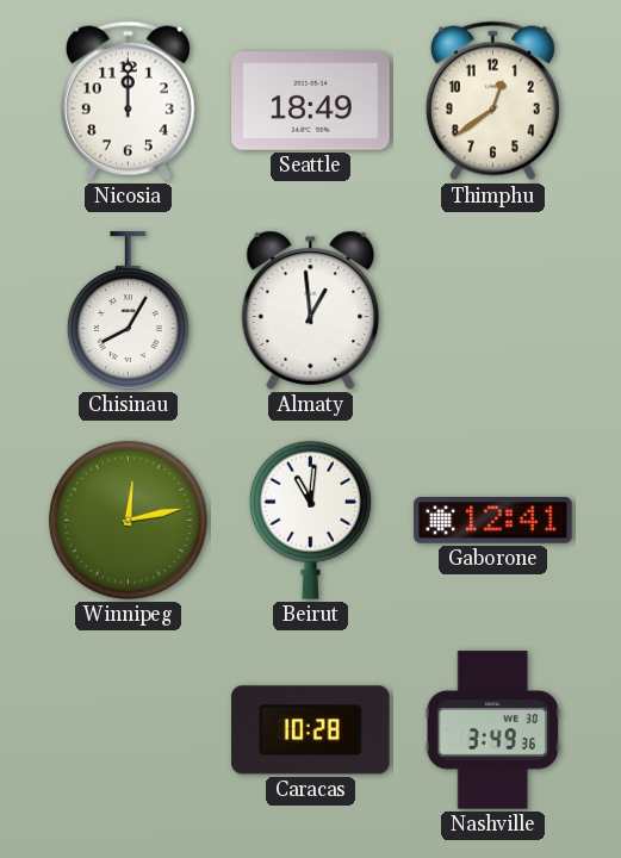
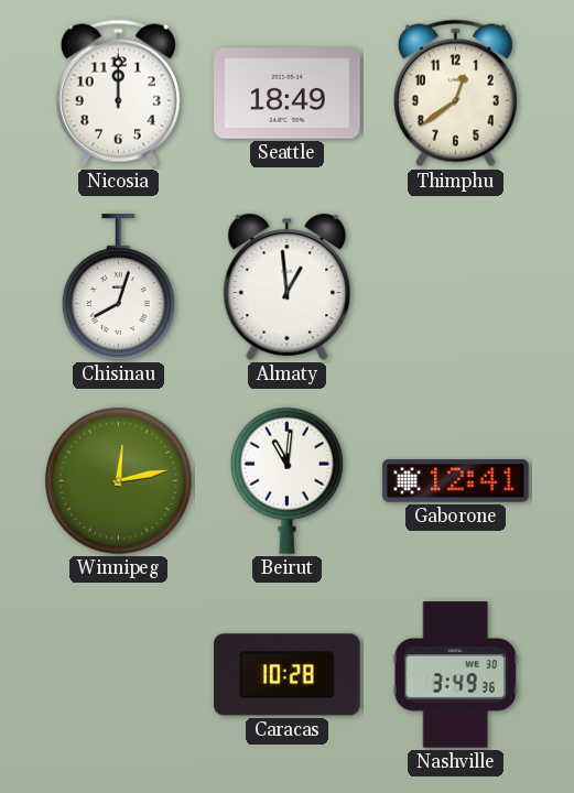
Chisinau: 8:05 -> 8:03
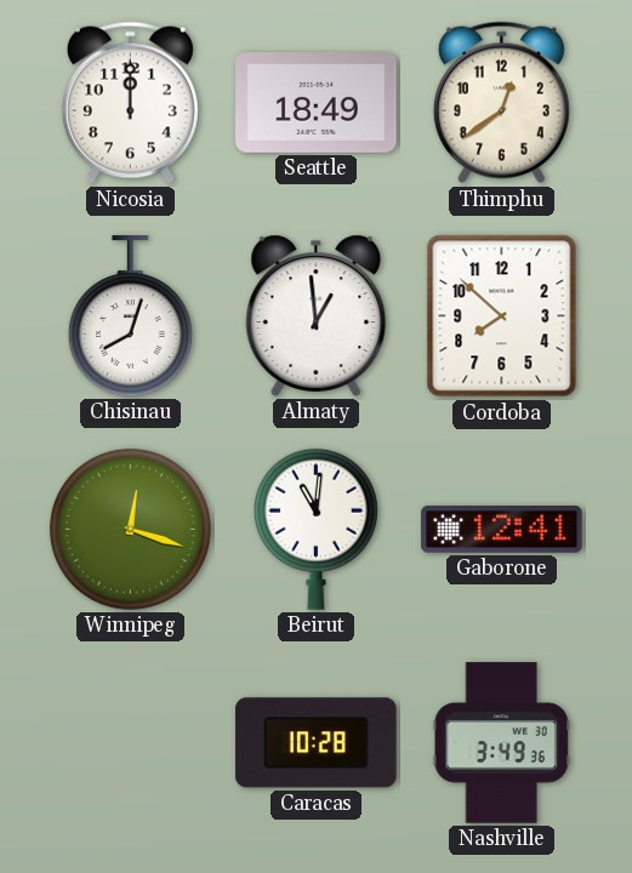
Cordoba: none -> 7:52
Winnipeg: 12:13 -> 12:18
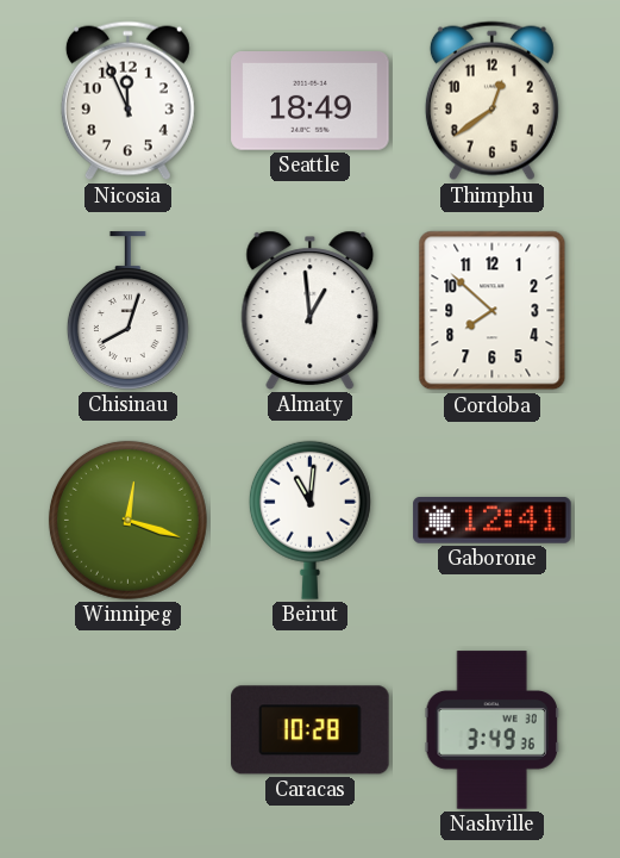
Nicosia: 12:00 -> 11:56
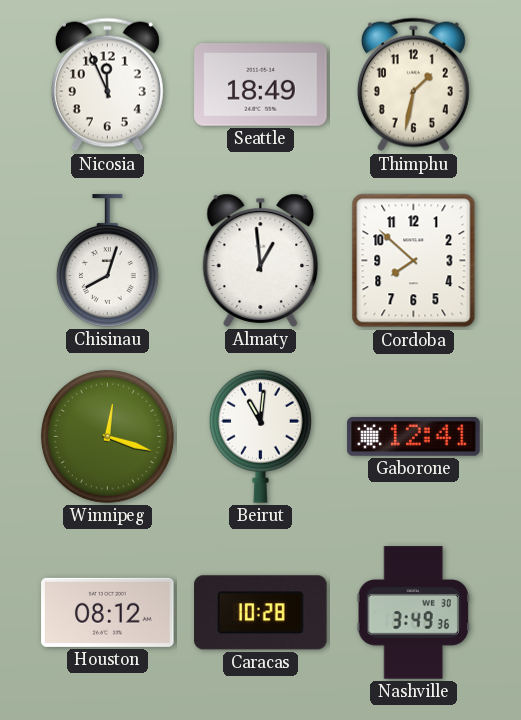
Thimphu: 12:39 -> 1:32
Houston: none -> 08:12
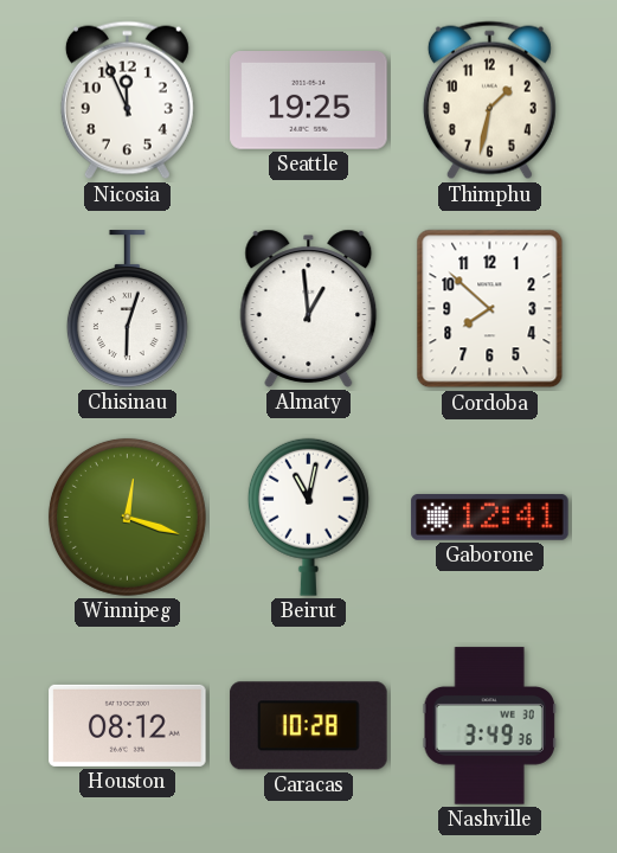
Seattle: 18:49 -> 19:25
Chisinau: 8:03 -> 6:03
Beirut: 11:01 -> 11:02
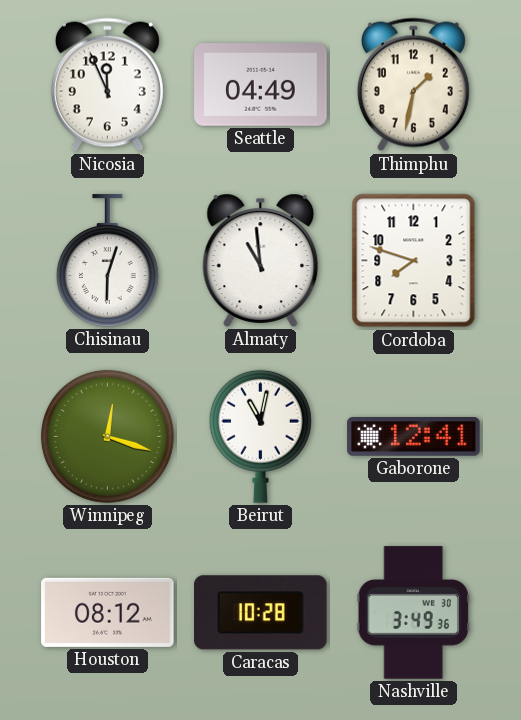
Seattle: 19:25 -> 04:49
Almaty: 12:59 -> 10:59
Cordoba: 7:52 -> 7:48
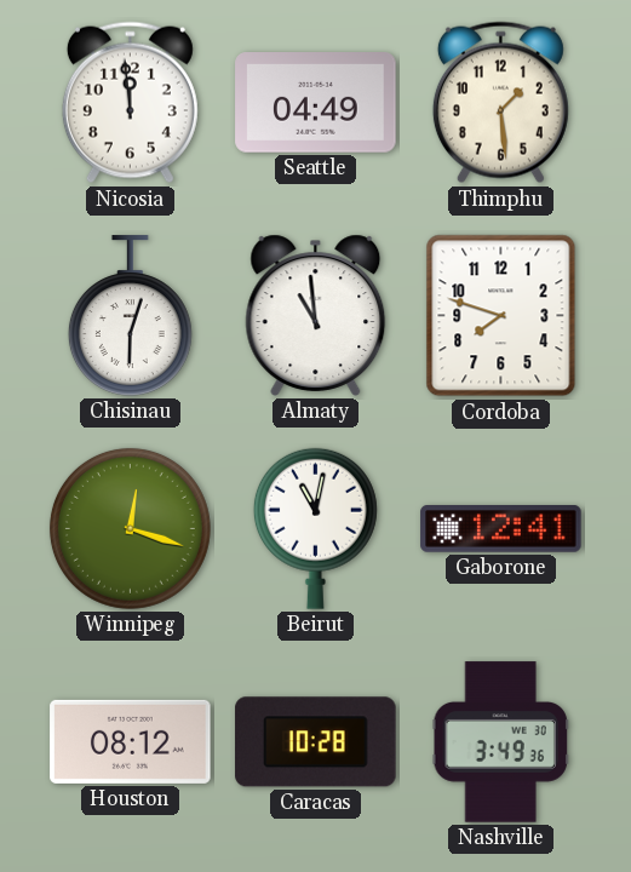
Nicosia: 11:56 -> 11:59
Thimphu: 1:32 -> 1:29
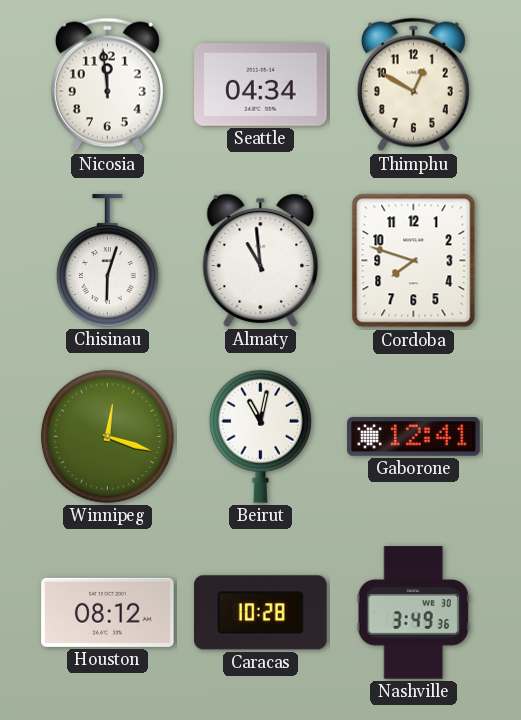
Seattle: 04:49 -> 04:34
Thimphu: 1:29 -> 12:50
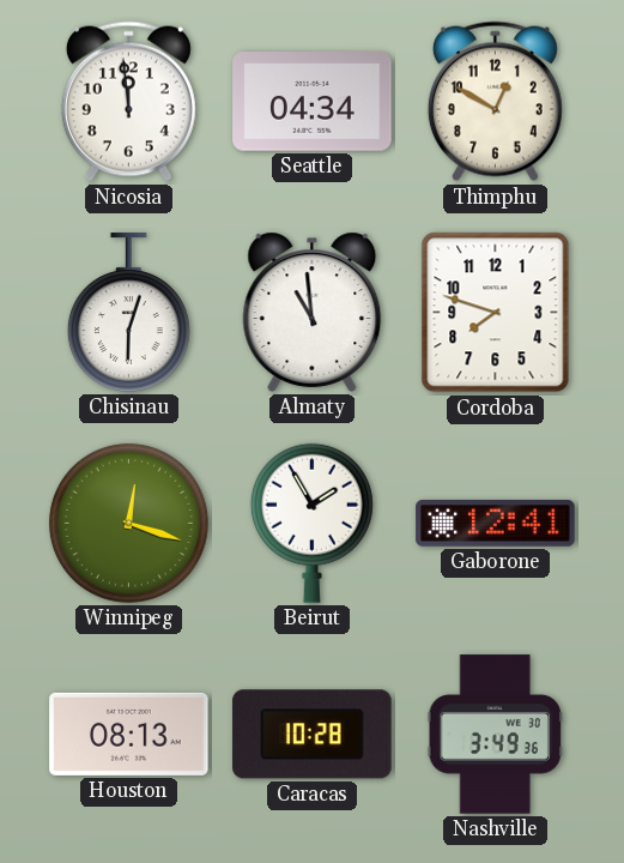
Beirut: 11:02 -> 1:55
Houston: 08:12 -> 08:13
